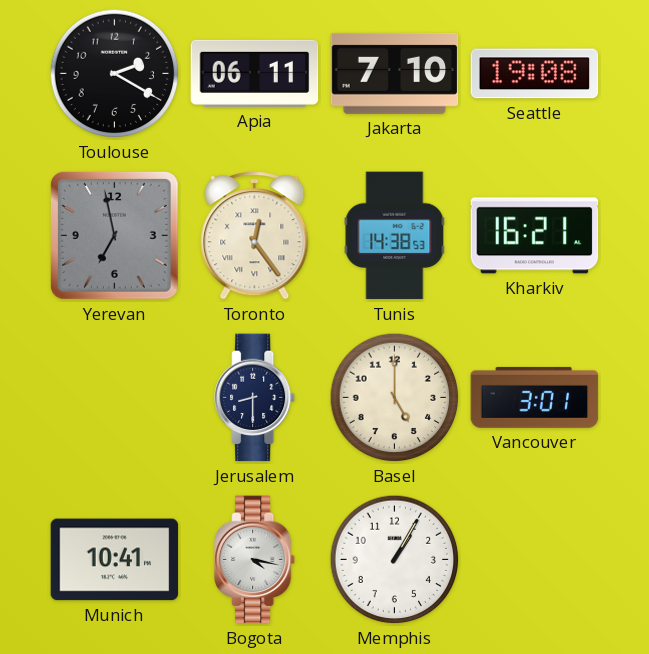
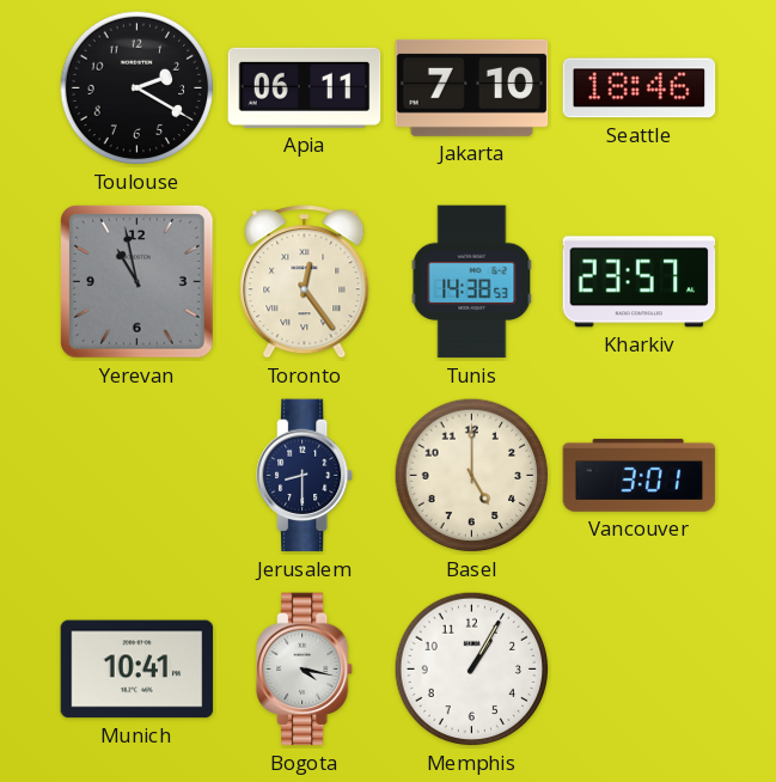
Seattle: 19:08 -> 18:46
Yerevan: 6:58 -> 10:58
Kharkiv: 16:21 -> 23:57
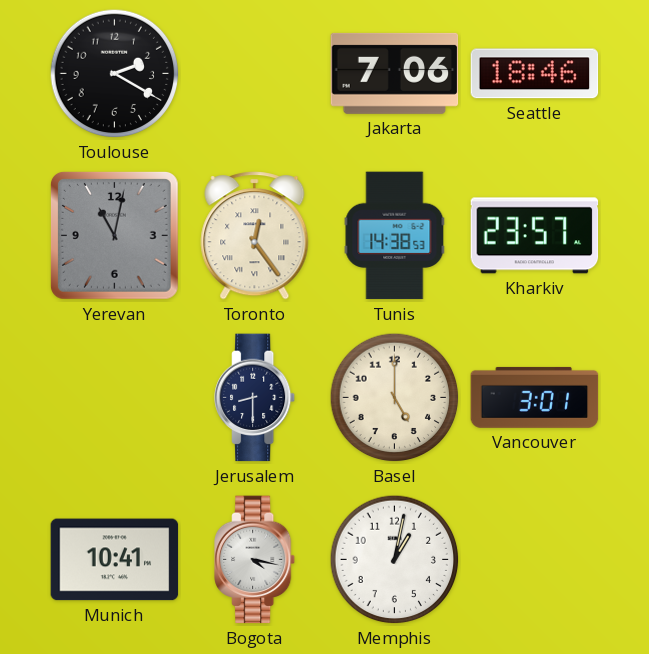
Apia: 06:11 -> none
Jakarta: 7:10 -> 7:06
Yerevan: 10:58 -> 11:02
Memphis: 1:05 -> 1:02
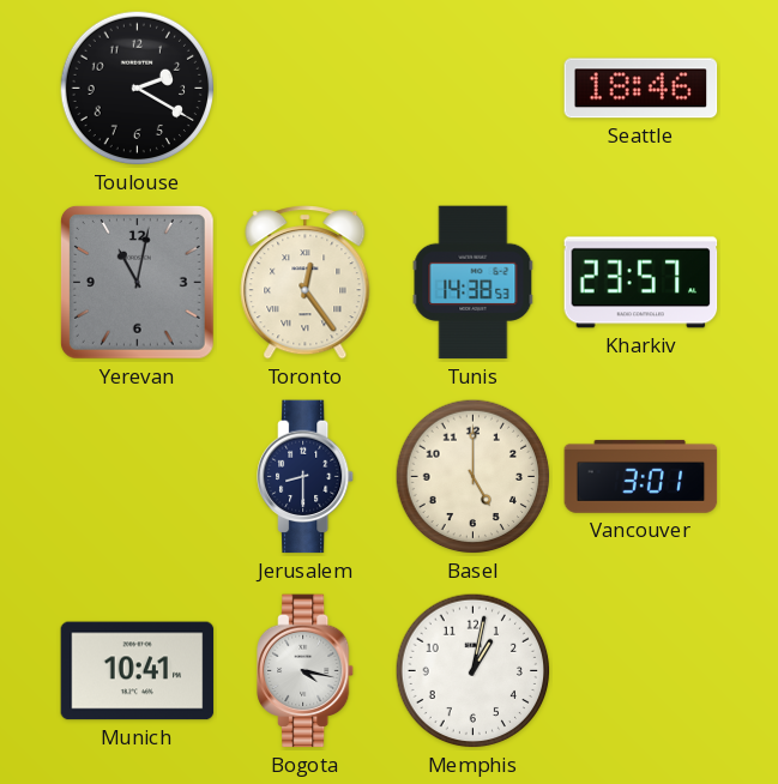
Jakarta: 7:06 -> none
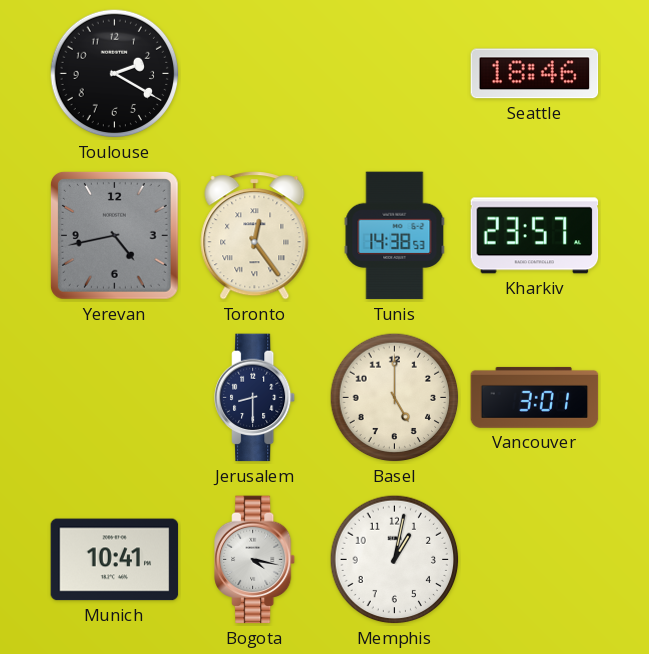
Yerevan: 11:02 -> 4:43
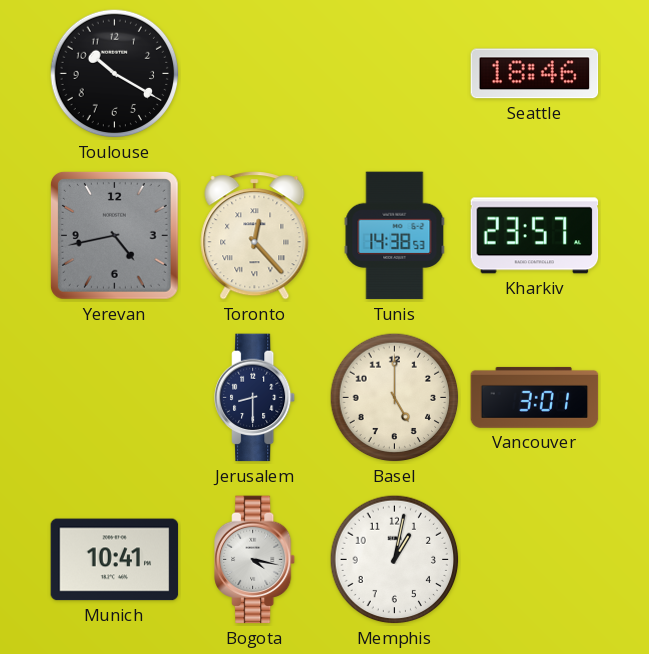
Toulouse: 2:20 -> 10:20
Toronto: 12:24 -> 12:23
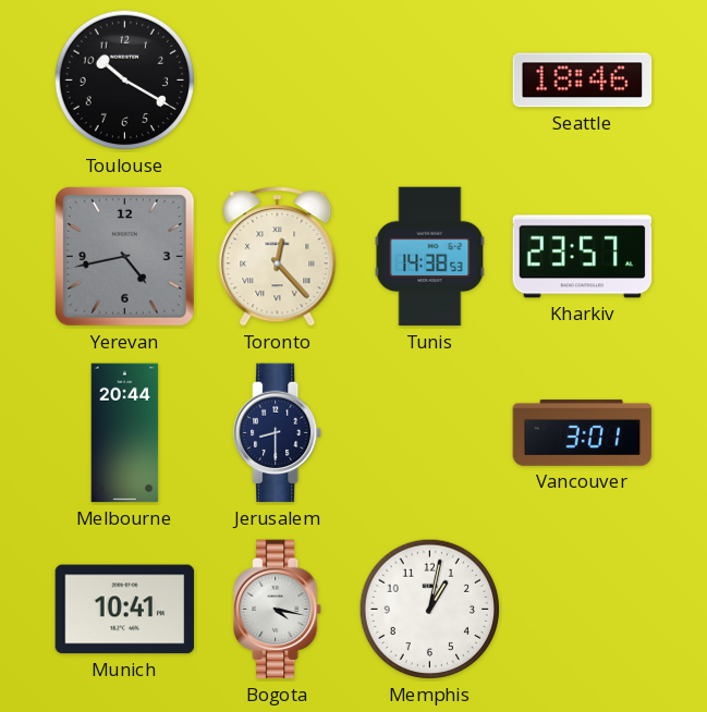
Melbourne: none -> 20:44
Basel: 5:00 -> none
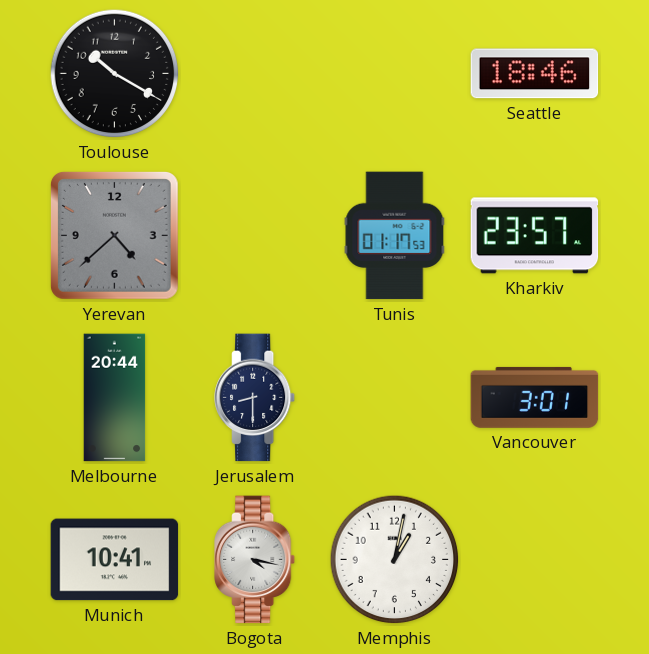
Yerevan: 4:43 -> 4:38
Toronto: 12:23 -> none
Tunis: 14:38 -> 01:17
